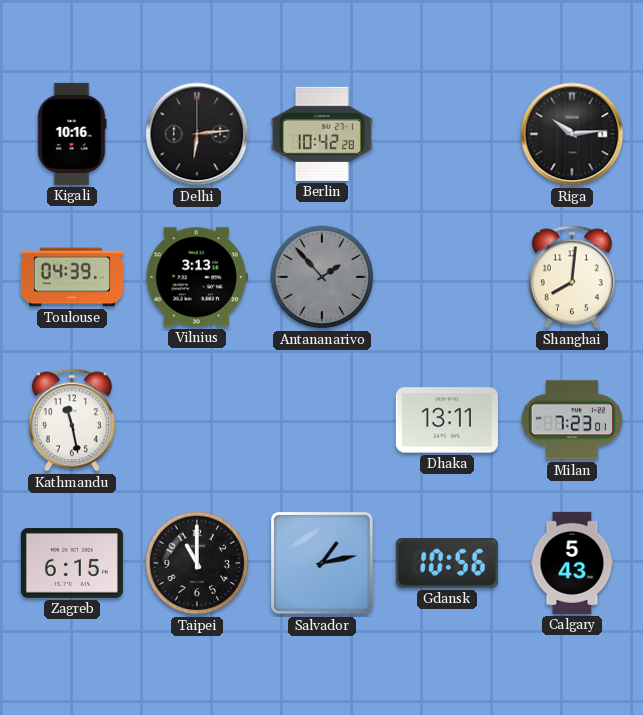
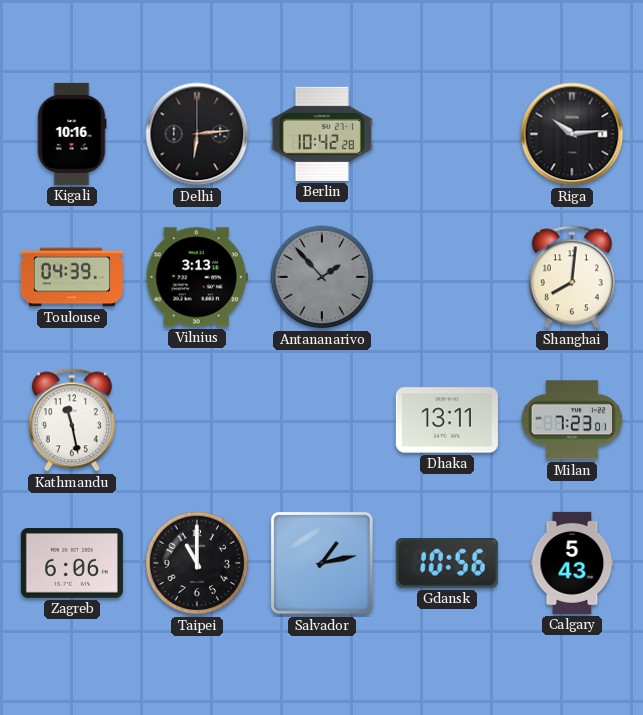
Zagreb: 6:15 -> 6:06
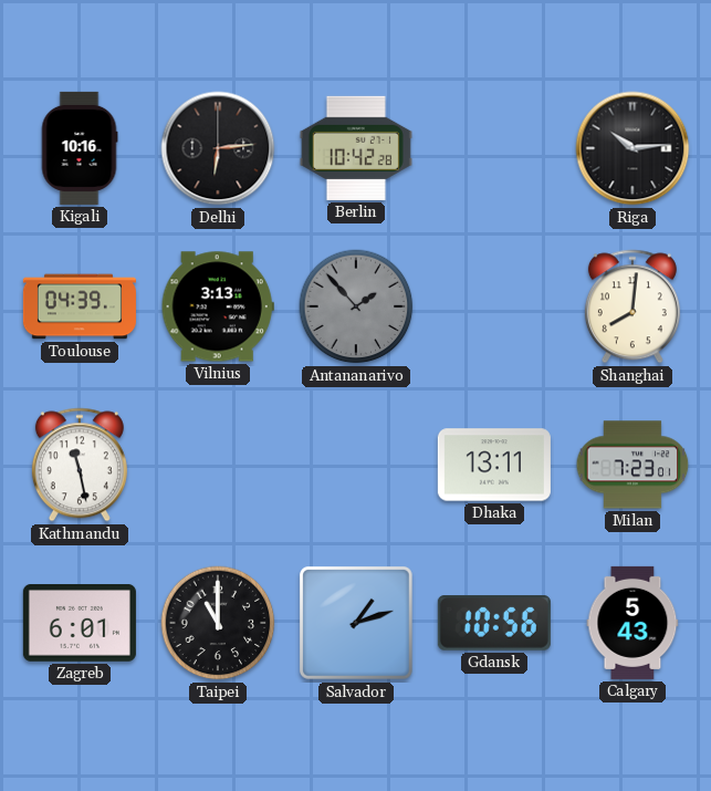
Zagreb: 6:06 -> 6:01
Salvador: 1:13 -> 1:12
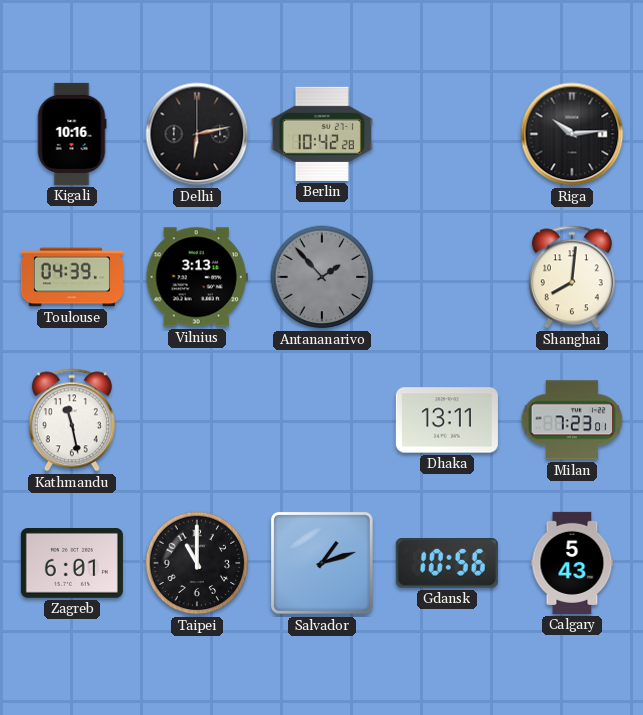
Delhi: 6:14 -> 6:13
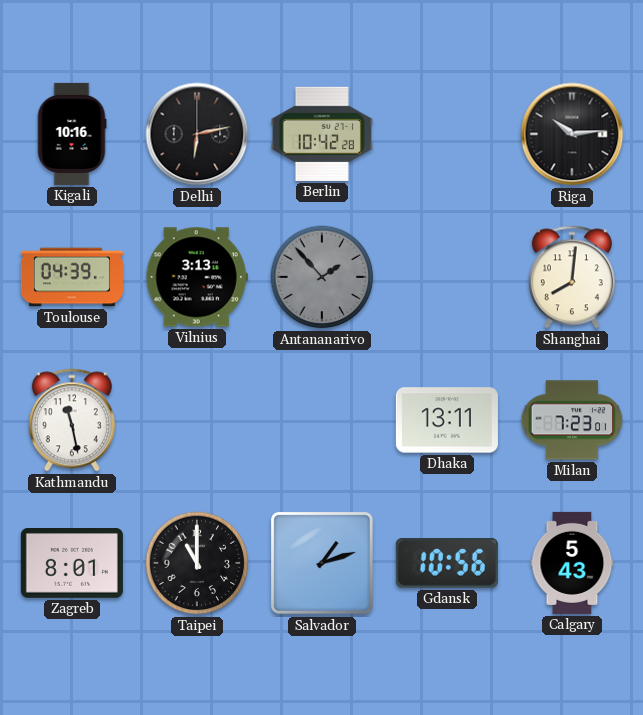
Zagreb: 6:01 -> 8:01
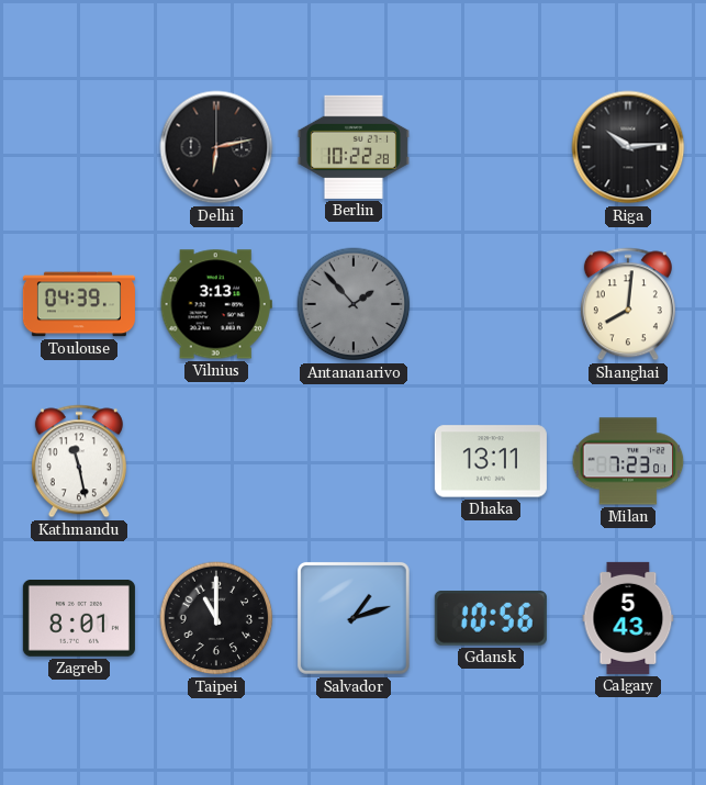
Kigali: 10:16 -> none
Berlin: 10:42 -> 10:22
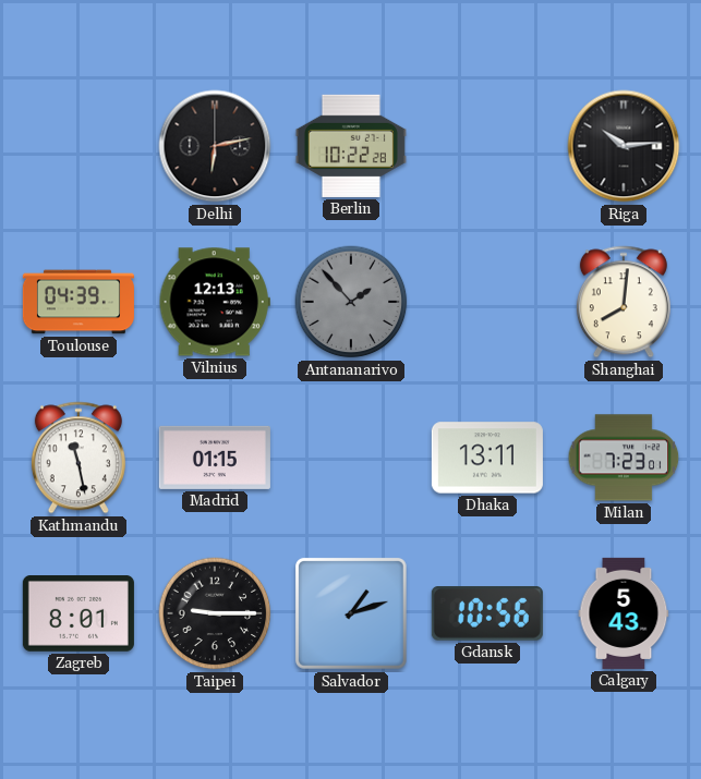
Vilnius: 3:13 -> 12:13
Madrid: none -> 01:15
Taipei: 11:00 -> 9:15
